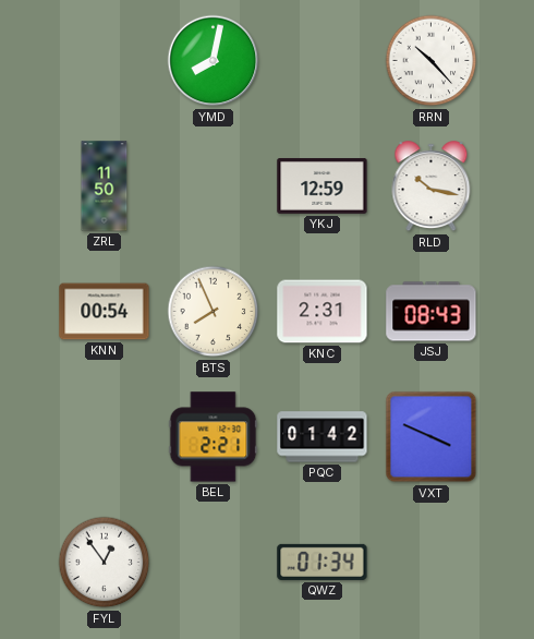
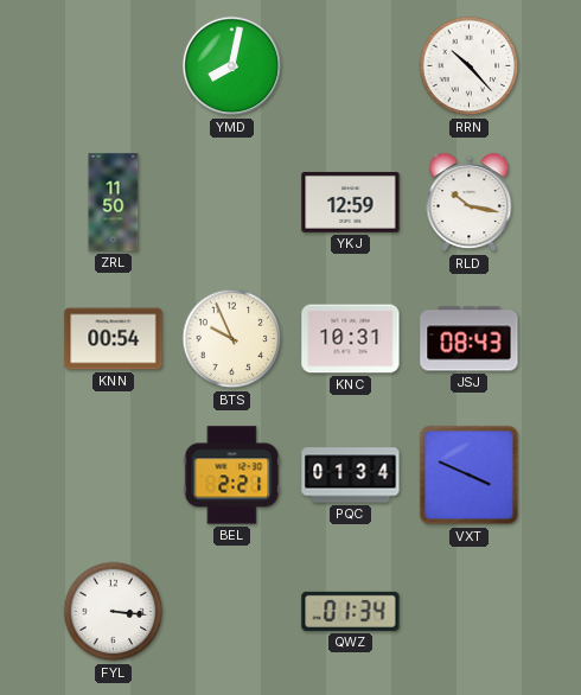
BTS: 7:56 -> 9:56
KNC: 2:31 -> 10:31
PQC: 01:42 -> 01:34
FYL: 12:54 -> 3:16
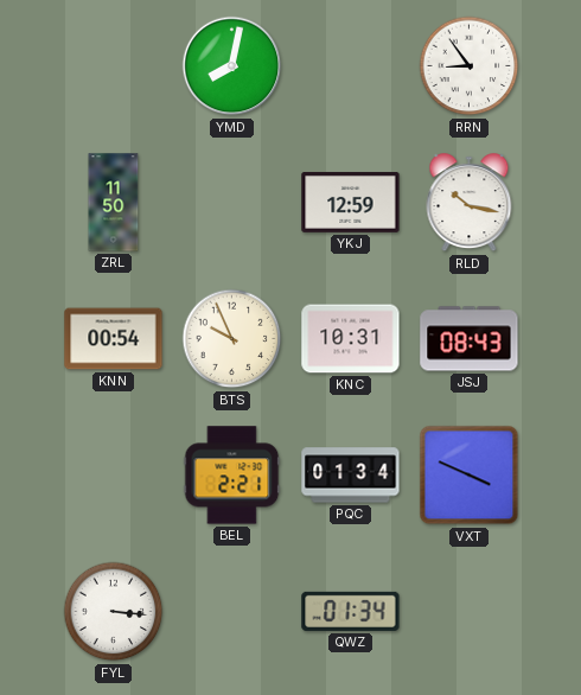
RRN: 10:23 -> 8:54
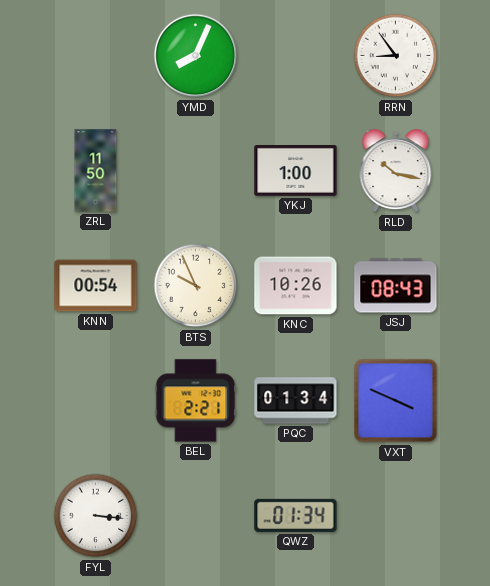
YMD: 8:02 -> 8:04
YKJ: 12:59 -> 1:00
KNC: 10:31 -> 10:26
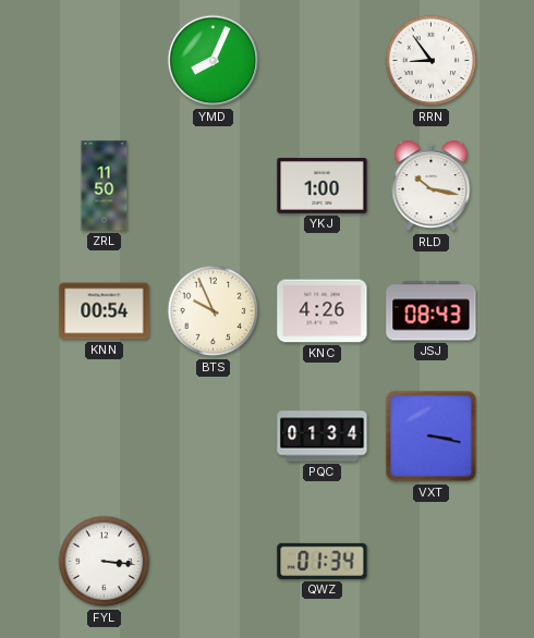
KNC: 10:26 -> 4:26
BEL: 2:21 -> none
VXT: 3:49 -> 3:17
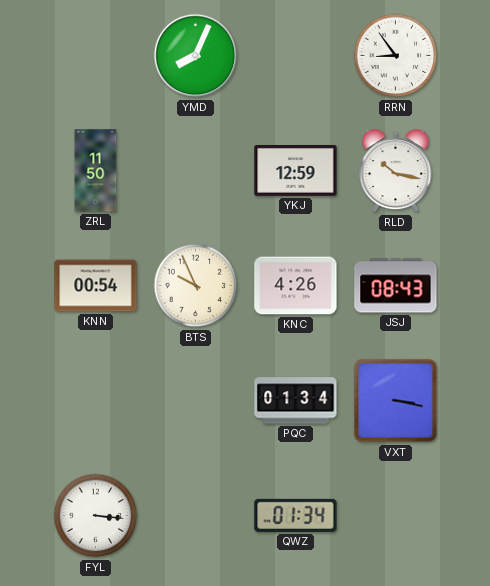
YKJ: 1:00 -> 12:59
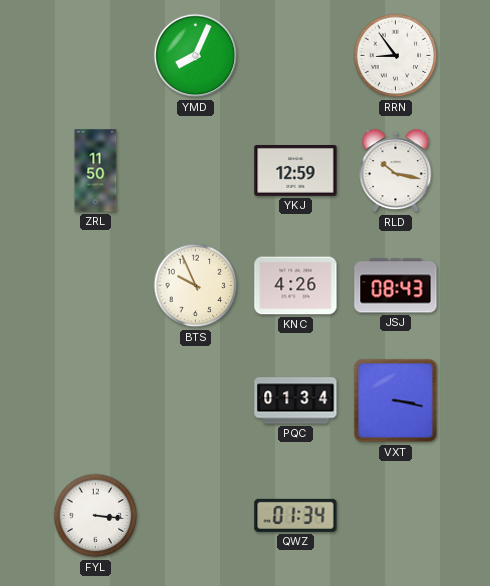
KNN: 00:54 -> none
